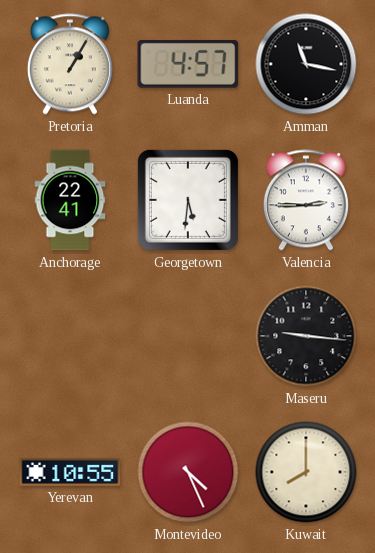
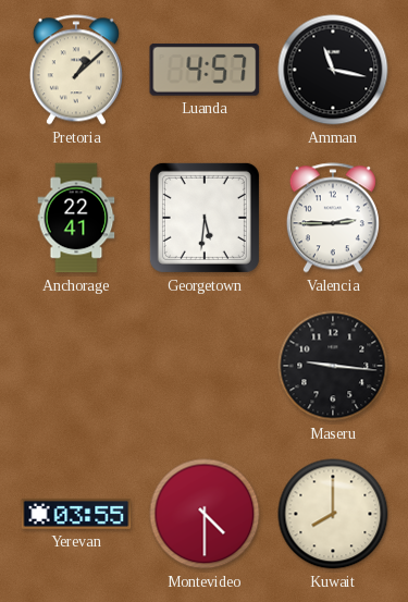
Pretoria: 1:05 -> 1:08
Yerevan: 10:55 -> 03:55
Montevideo: 4:26 -> 4:30
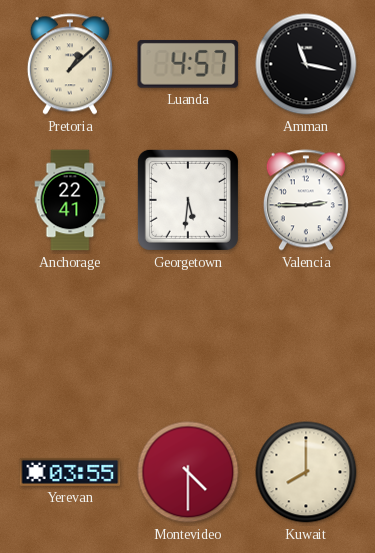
Maseru: 9:16 -> none
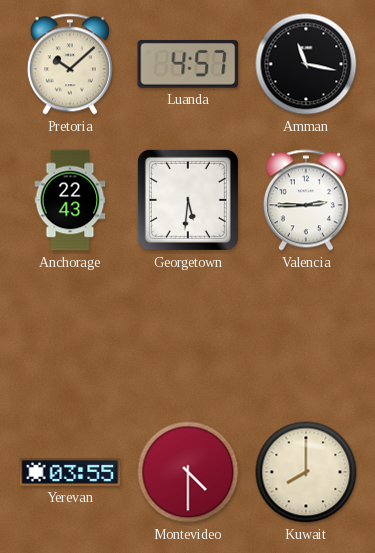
Pretoria: 1:08 -> 10:08
Anchorage: 22:41 -> 22:43
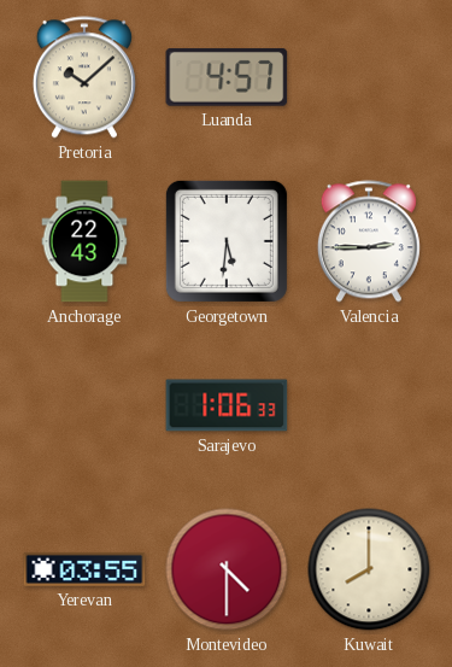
Amman: 11:17 -> none
Sarajevo: none -> 1:06
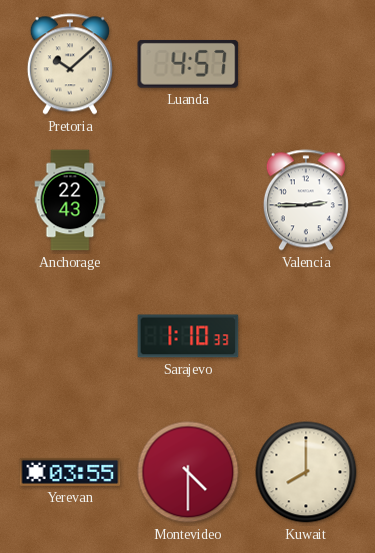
Georgetown: 5:31 -> none
Sarajevo: 1:06 -> 1:10
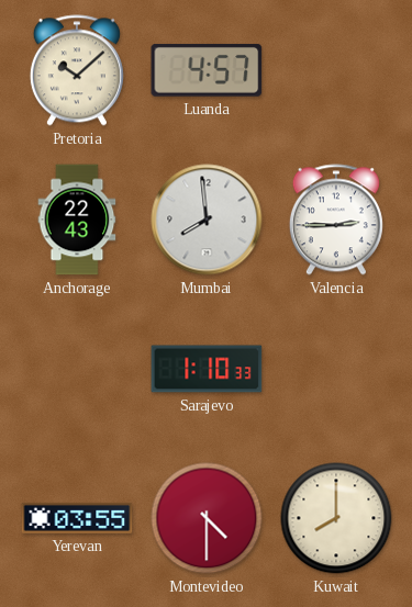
Mumbai: none -> 7:59
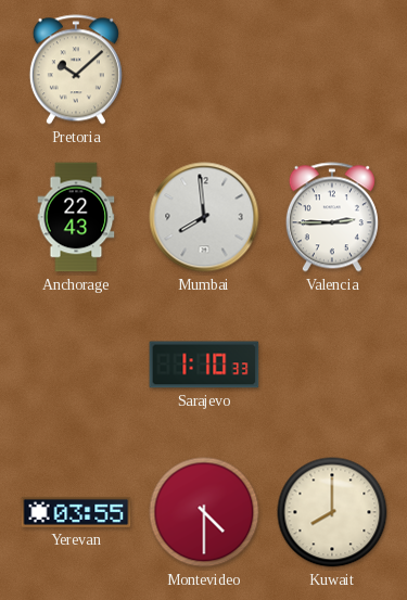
Luanda: 4:57 -> none
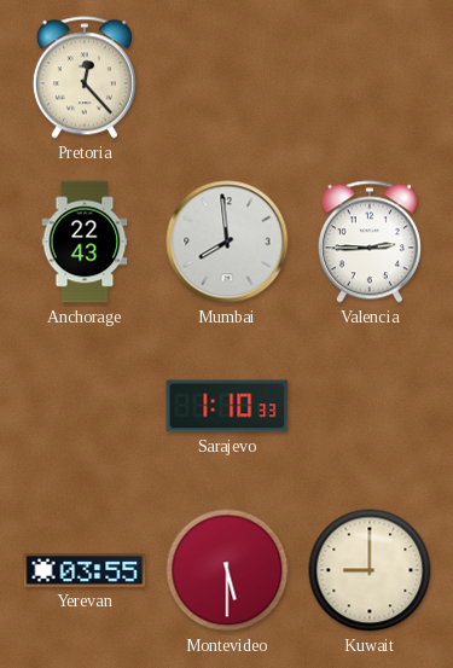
Pretoria: 10:08 -> 12:23
Montevideo: 4:30 -> 5:30
Kuwait: 8:00 -> 9:00
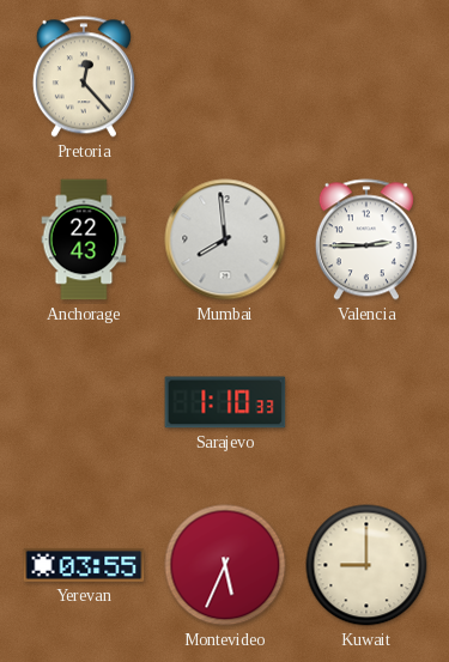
Montevideo: 5:30 -> 5:34
